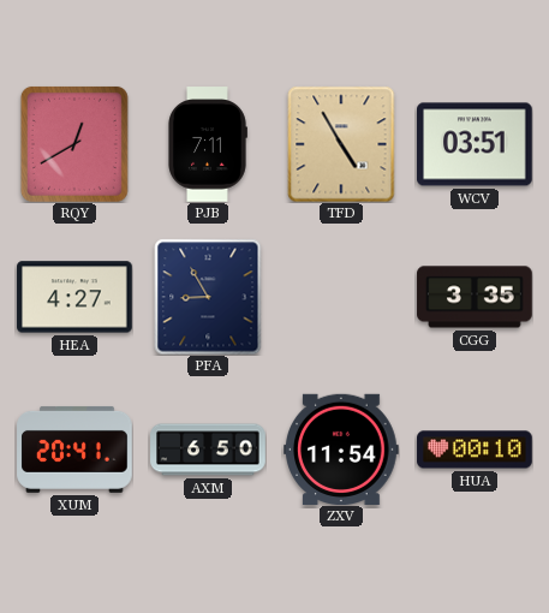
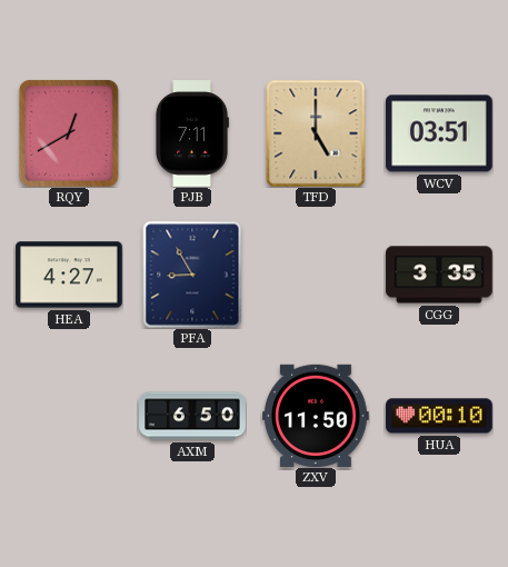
TFD: 4:55 -> 5:00
XUM: 20:41 -> none
ZXV: 11:54 -> 11:50
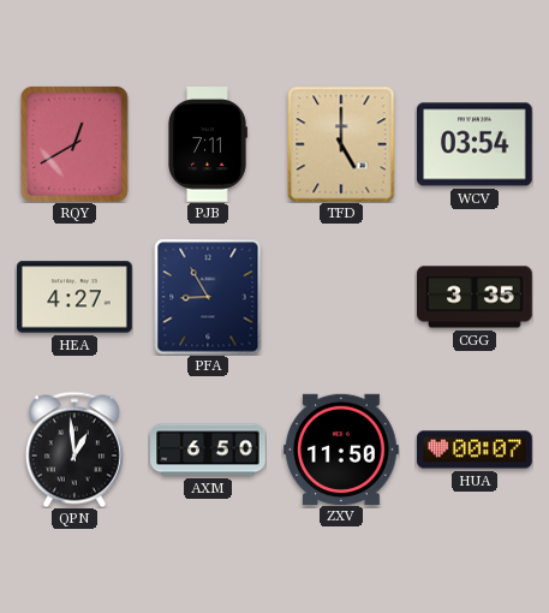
WCV: 03:51 -> 03:54
QPN: none -> 12:59
HUA: 00:10 -> 00:07
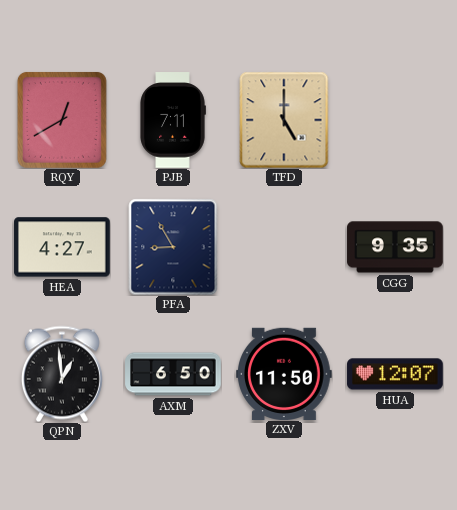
WCV: 03:54 -> none
CGG: 3:35 -> 9:35
HUA: 00:07 -> 12:07
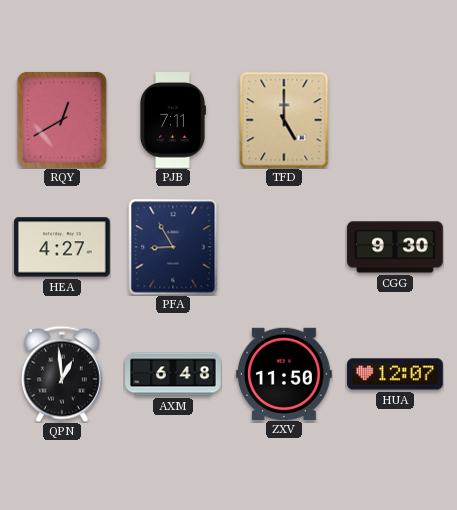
CGG: 9:35 -> 9:30
AXM: 6:50 -> 6:48
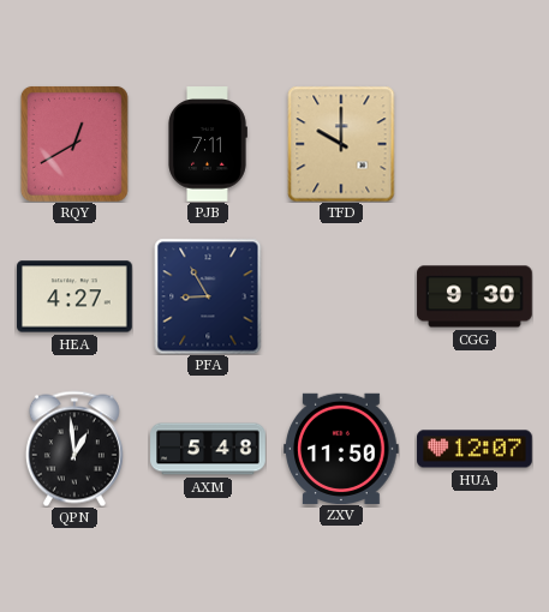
TFD: 5:00 -> 10:00
AXM: 6:48 -> 5:48
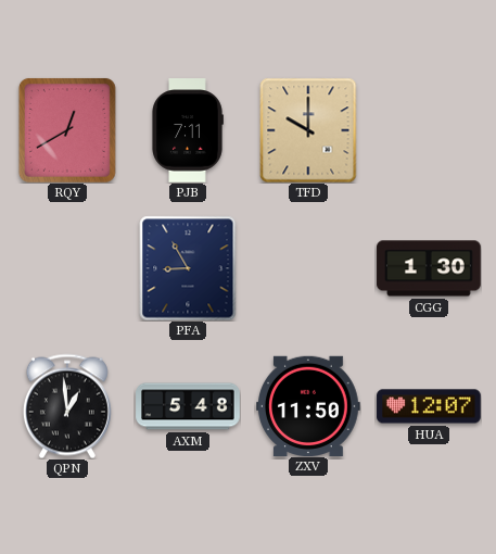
HEA: 4:27 -> none
CGG: 9:30 -> 1:30
